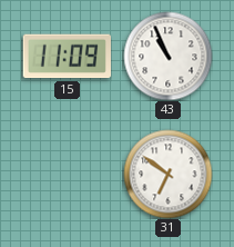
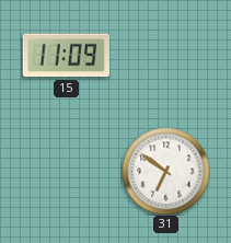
43: 10:56 -> none
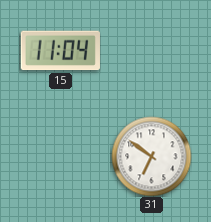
15: 11:09 -> 11:04
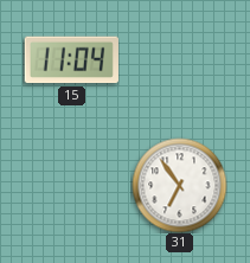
31: 6:51 -> 6:54
